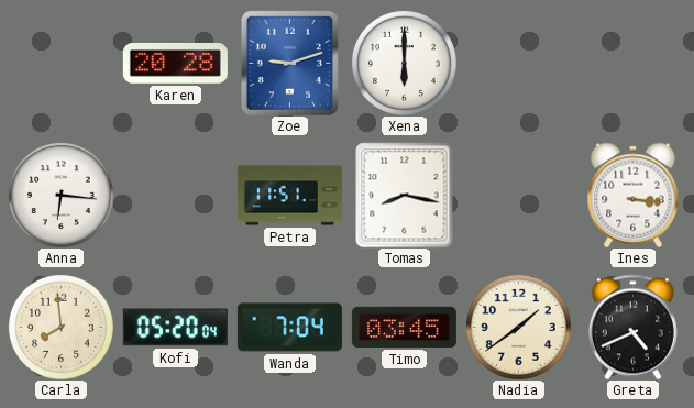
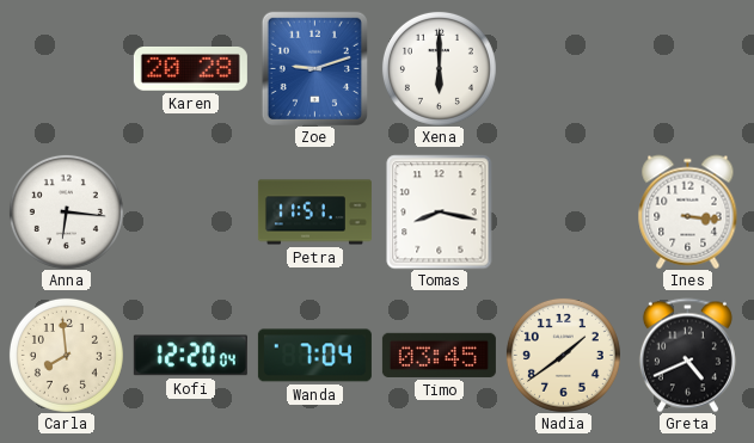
Kofi: 05:20 -> 12:20
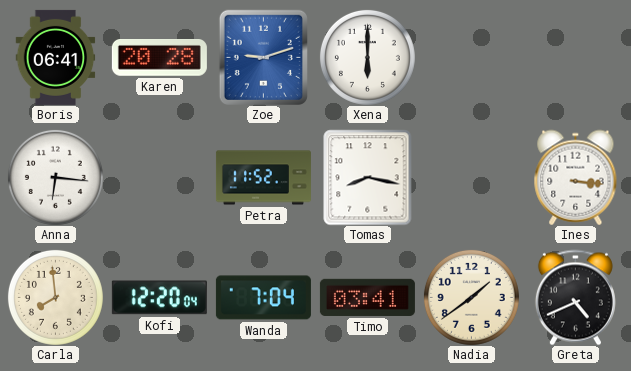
Boris: none -> 06:41
Petra: 11:51 -> 11:52
Timo: 03:45 -> 03:41
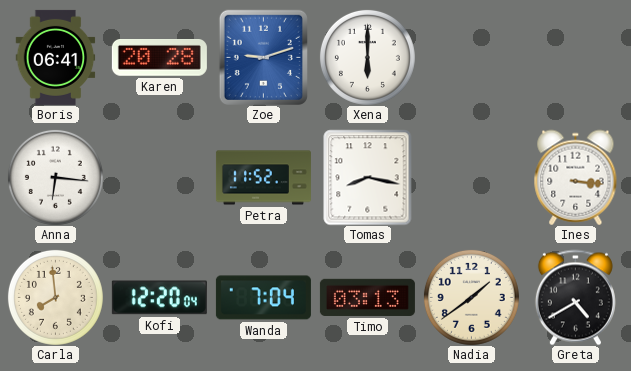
Timo: 03:41 -> 03:13
Greta: 4:41 -> 4:40
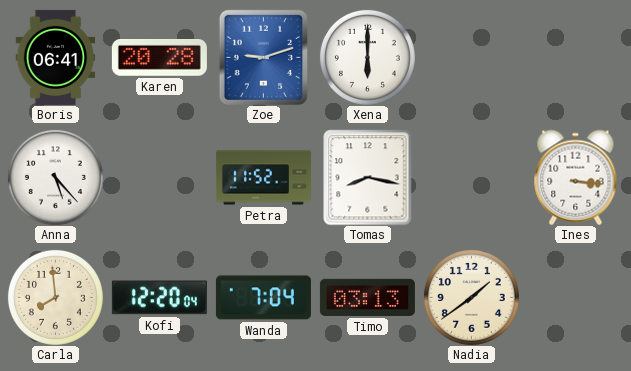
Anna: 6:16 -> 5:23
Greta: 4:40 -> none
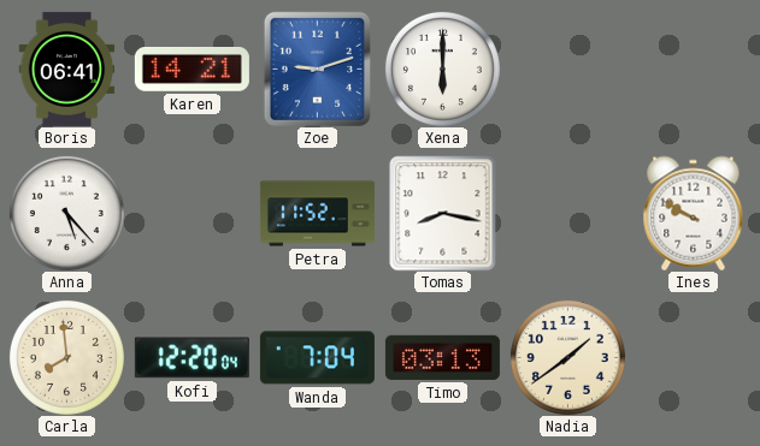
Karen: 20:28 -> 14:21
Ines: 3:16 -> 9:50
